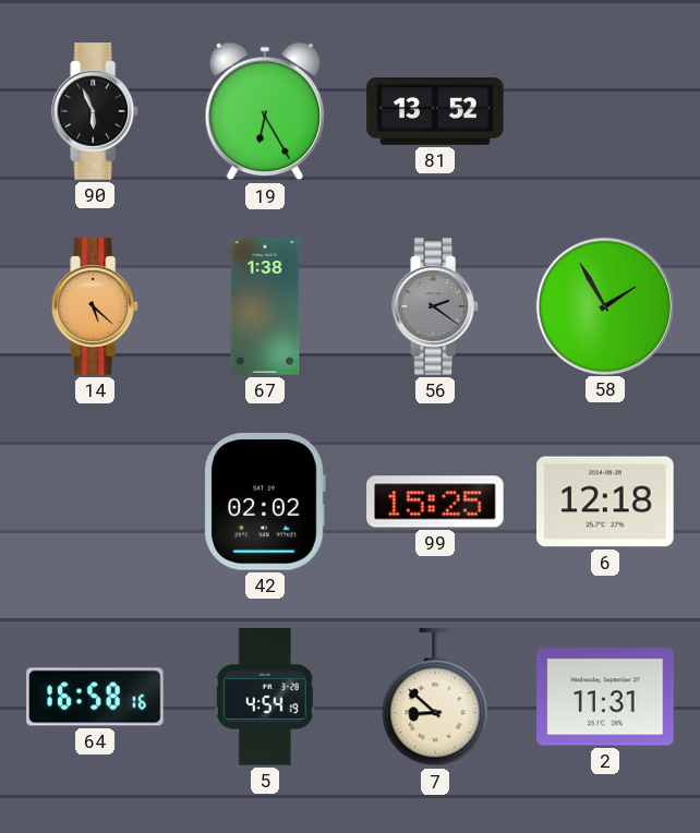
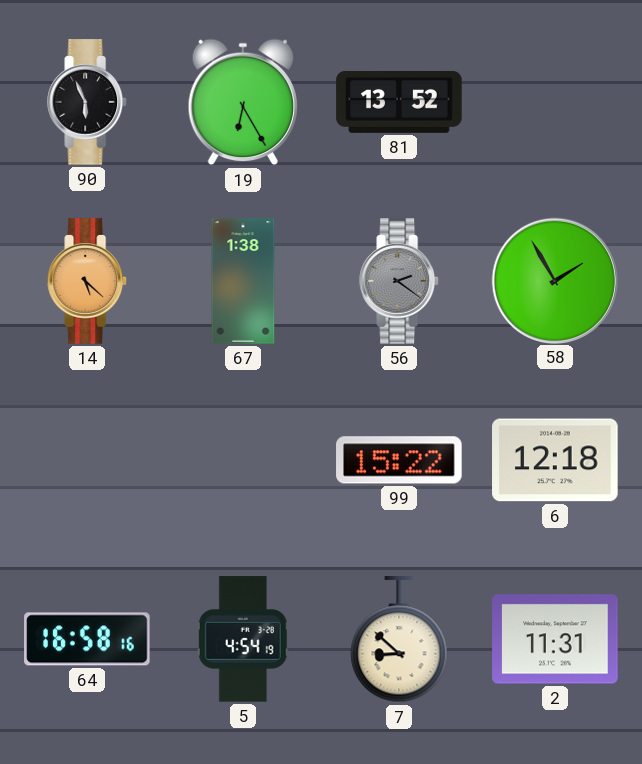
42: 02:02 -> none
99: 15:25 -> 15:22
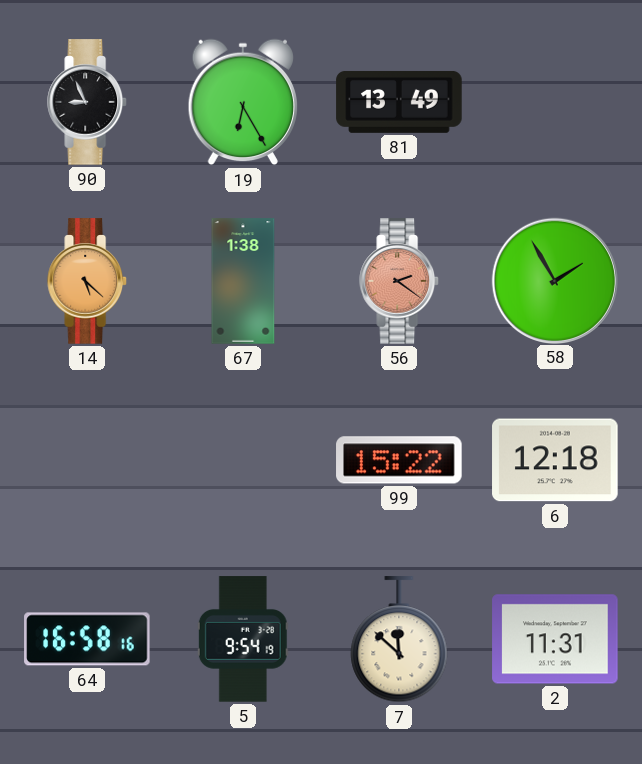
90: 5:56 -> 8:56
81: 13:52 -> 13:49
56 dial: grey -> salmon
5: 4:54 -> 9:54
7: 8:52 -> 11:52
